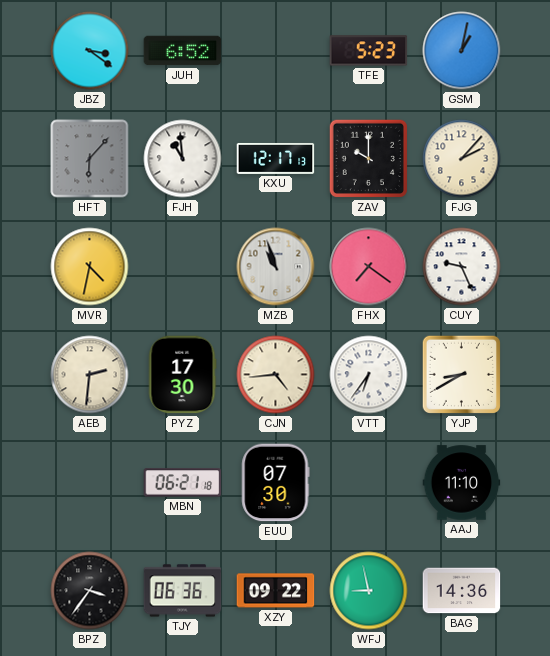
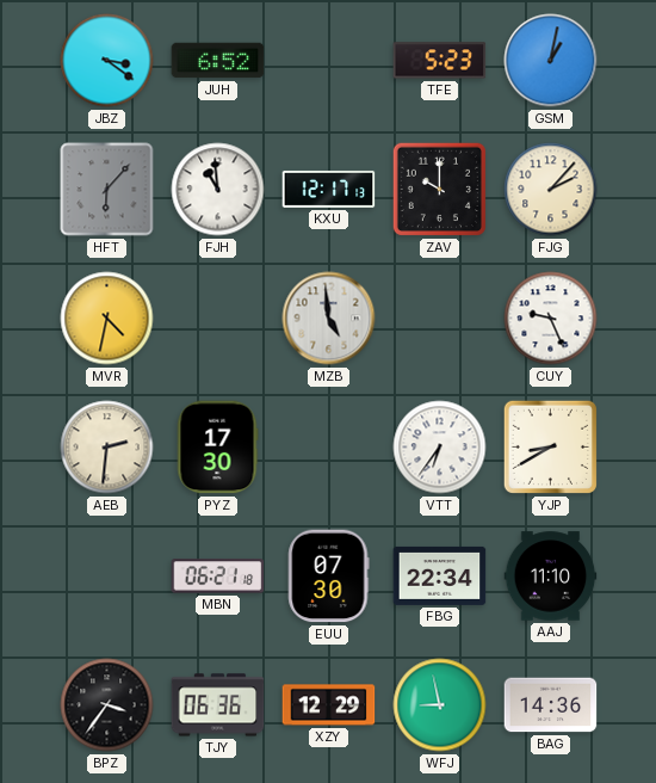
MZB: 10:57 -> 4:59
FHX: 7:21 -> none
CJN: 4:44 -> none
FBG: none -> 22:34
XZY: 09:22 -> 12:29
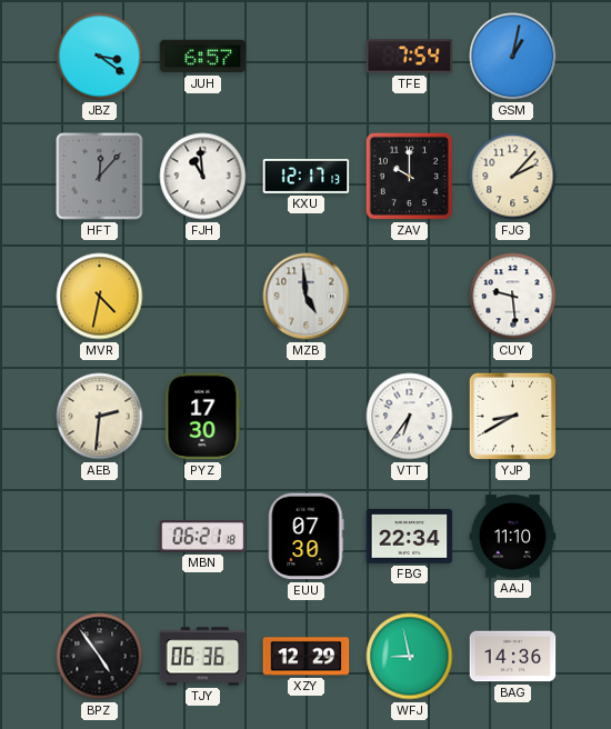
JUH: 6:52 -> 6:57
TFE: 5:23 -> 7:54
HFT: 6:07 -> 12:07
CUY: 9:26 -> 9:29
BPZ: 3:36 -> 4:54
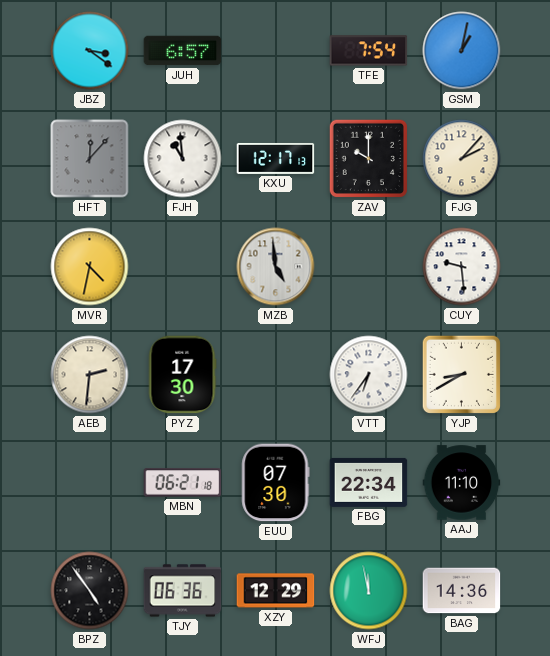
WFJ: 8:58 -> 11:58
